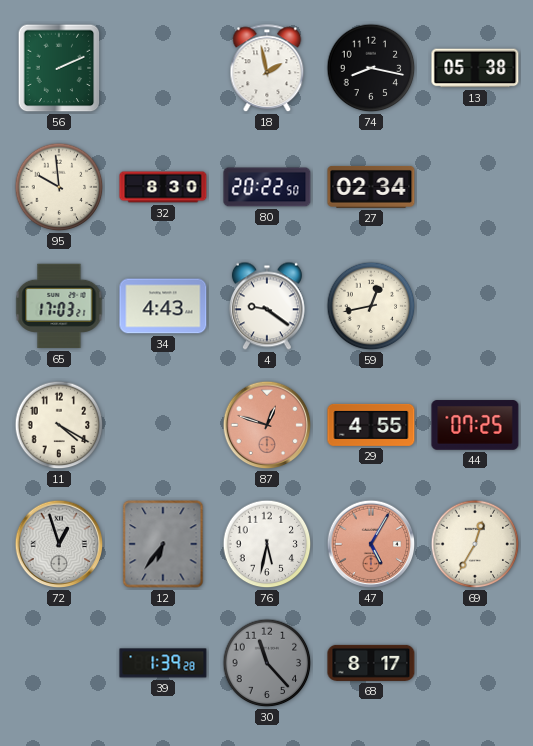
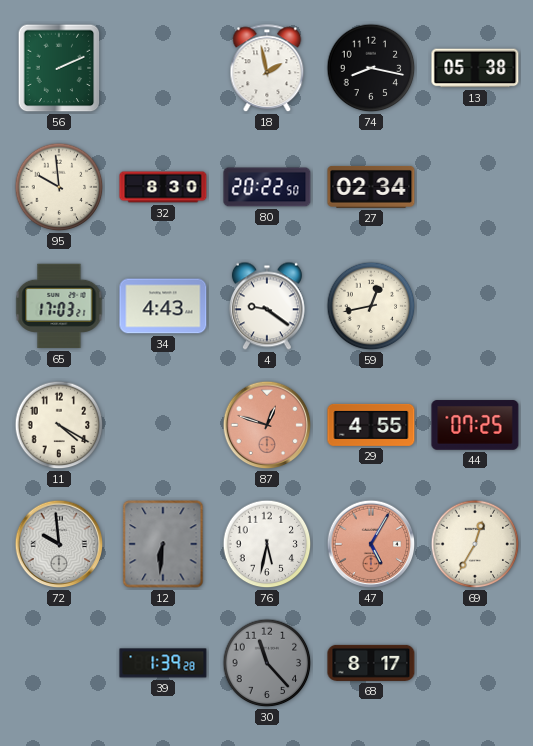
72: 12:57 -> 9:59
12: 6:36 -> 6:31
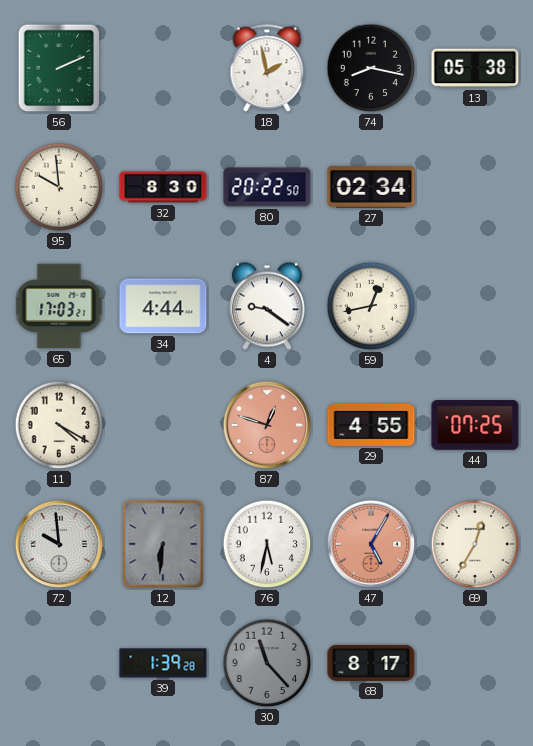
34: 4:43 -> 4:44
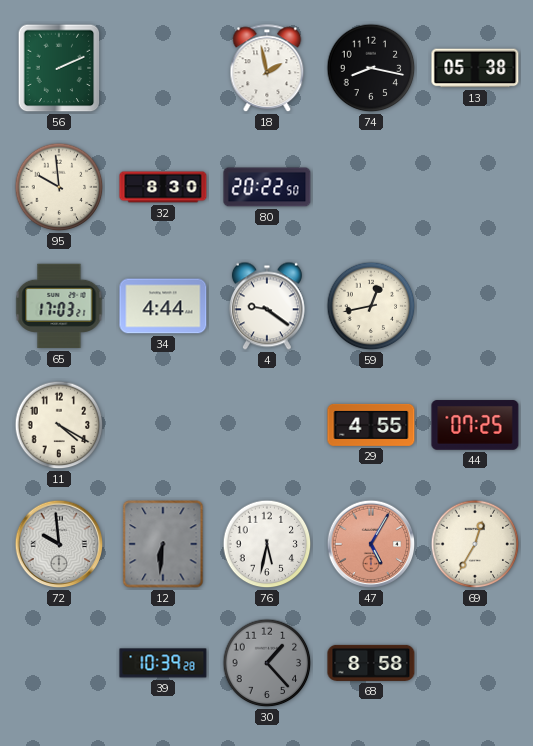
27: 02:34 -> none
87: 12:48 -> none
39: 1:39 -> 10:39
30: 11:23 -> 1:23
68: 8:17 -> 8:58
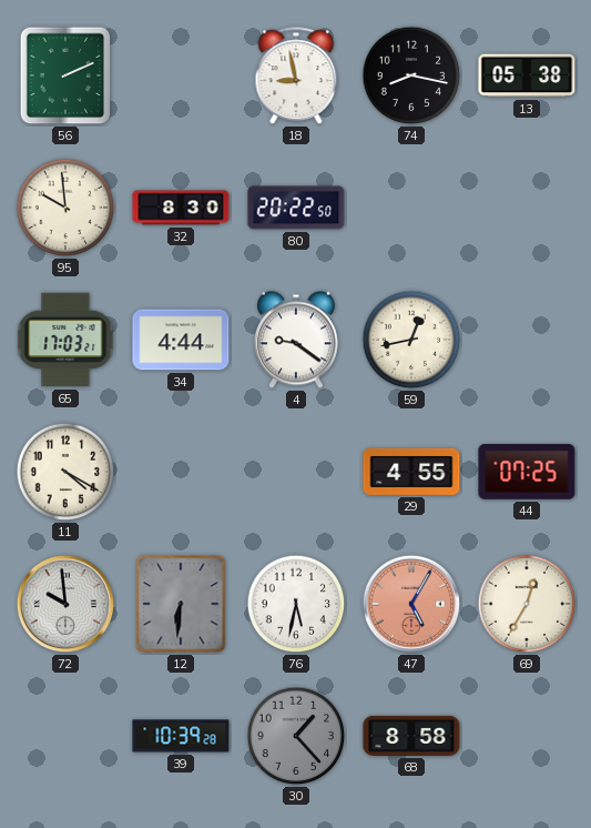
18: 1:58 -> 8:58
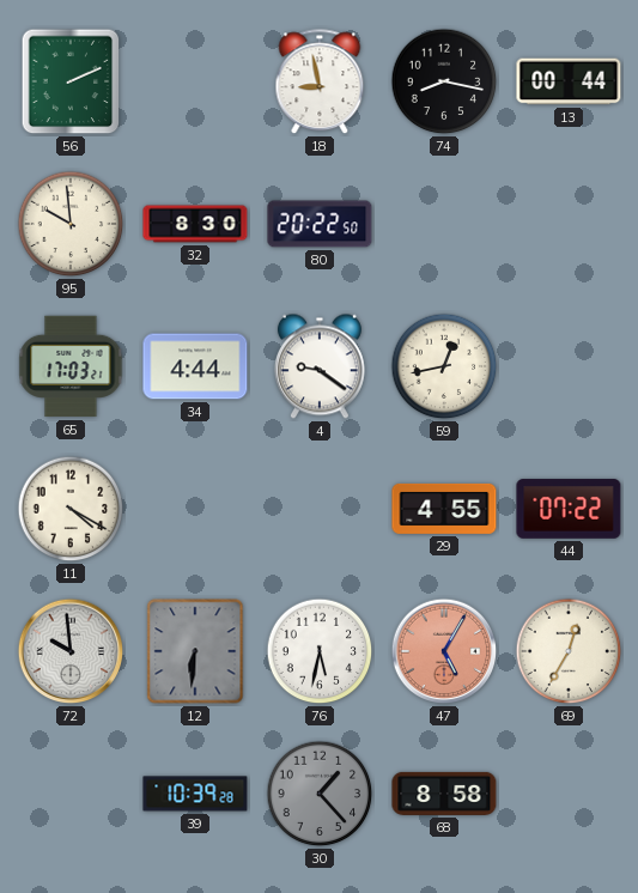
13: 05:38 -> 00:44
44: 07:25 -> 07:22
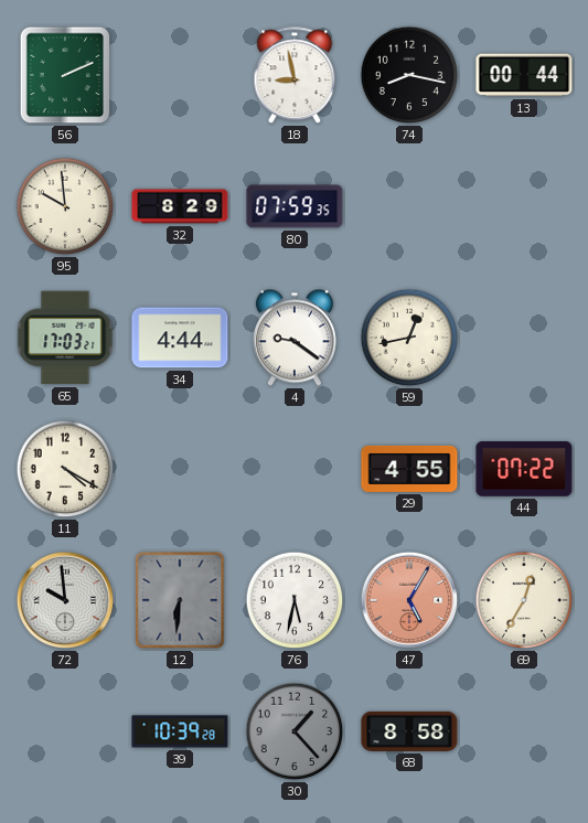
32: 8:30 -> 8:29
80: 20:22 -> 07:59
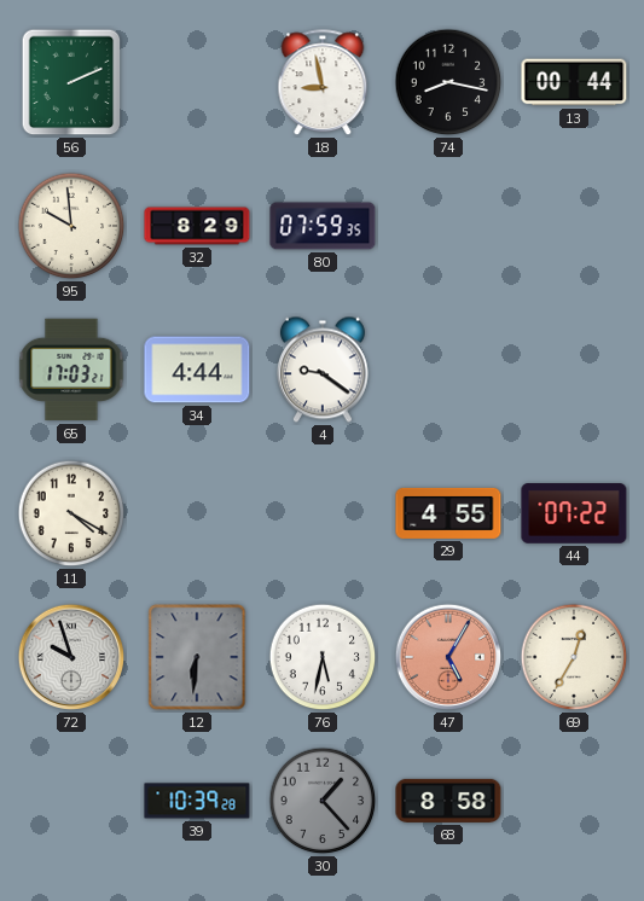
59: 12:43 -> none
72: 9:59 -> 9:57
